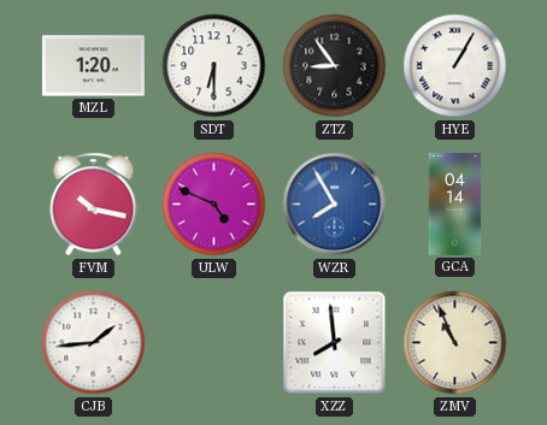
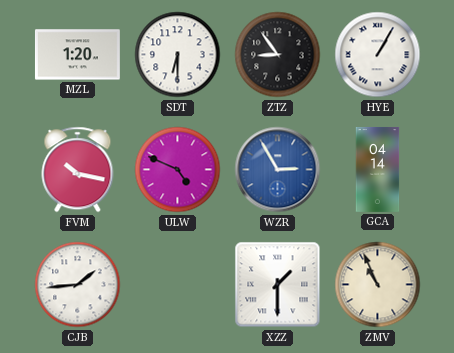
WZR: 7:55 -> 2:55
XZZ: 7:59 -> 1:30
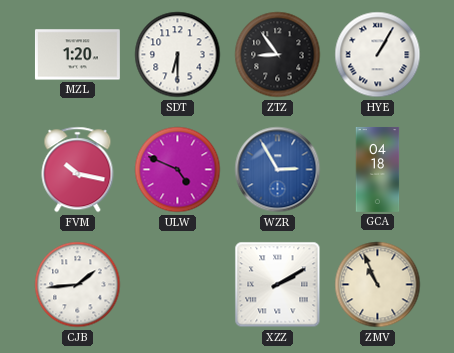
GCA: 04:14 -> 04:18
XZZ: 1:30 -> 2:10
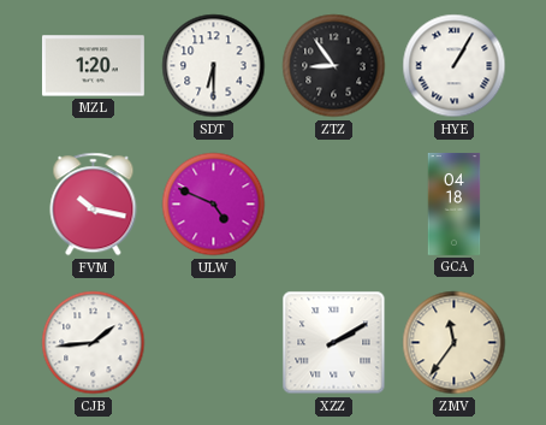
WZR: 2:55 -> none
ZMV: 10:56 -> 11:36
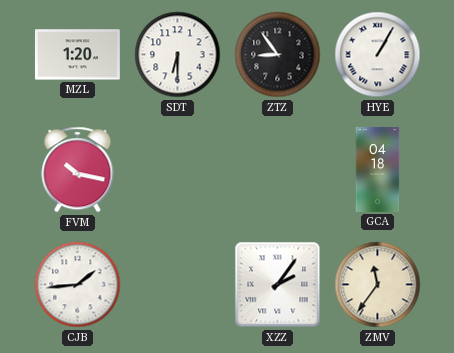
ULW: 4:49 -> none
XZZ: 2:10 -> 2:06
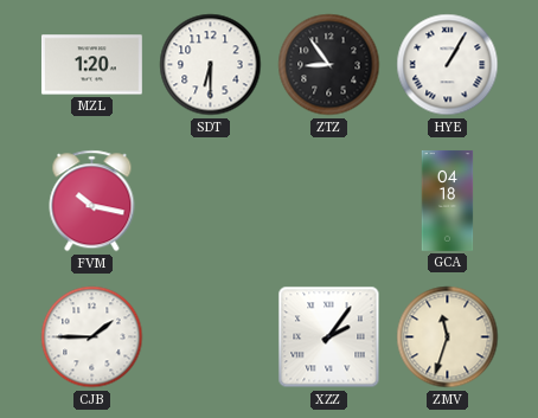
CJB: 1:44 -> 1:45
ZMV: 11:36 -> 11:33
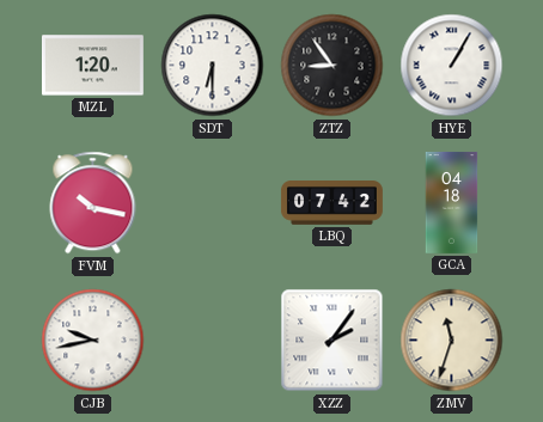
LBQ: none -> 07:42
CJB: 1:45 -> 9:43
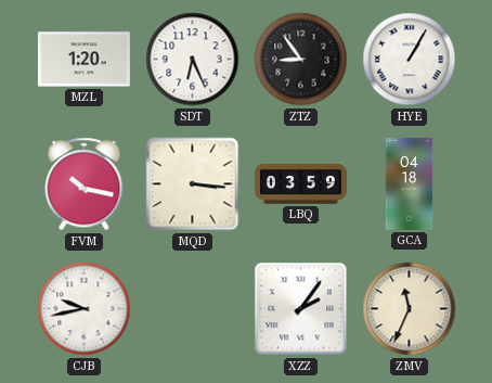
SDT: 6:30 -> 6:26
MQD: none -> 3:16
LBQ: 07:42 -> 03:59
ZMV: 11:33 -> 11:34
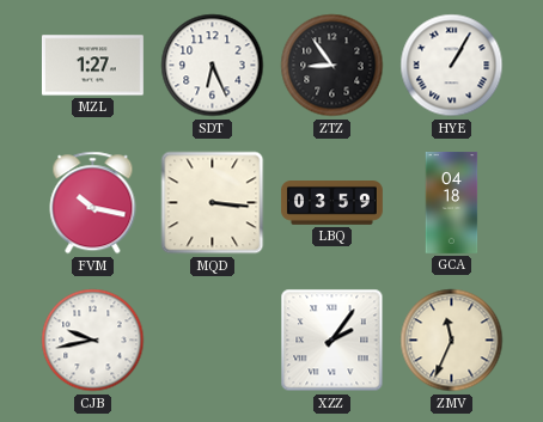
MZL: 1:20 -> 1:27
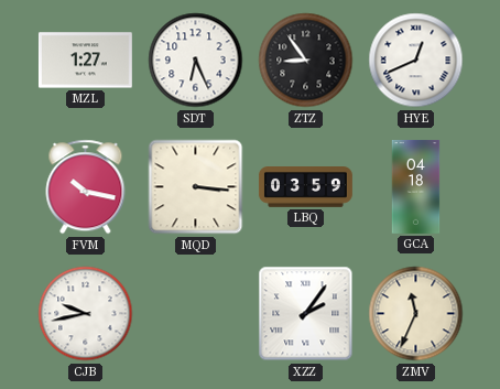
HYE: 1:05 -> 12:41
